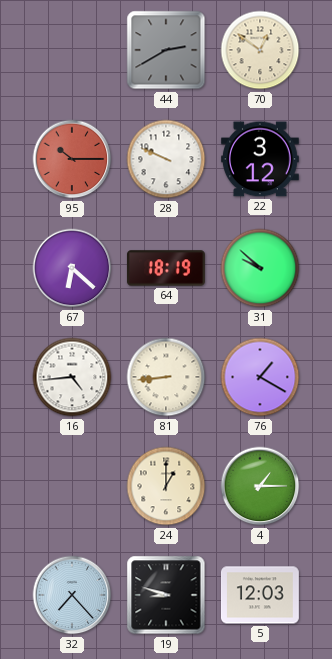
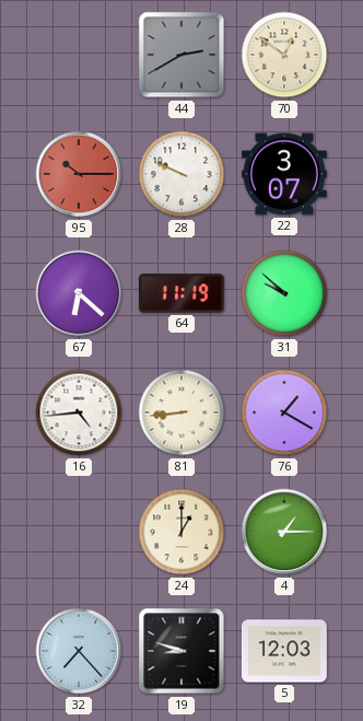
22: 3:12 -> 3:07
64: 18:19 -> 11:19
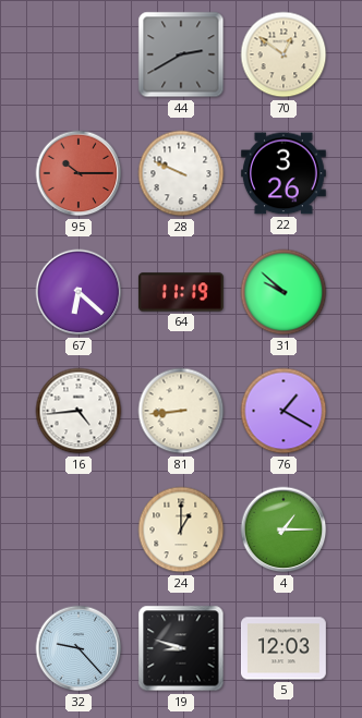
22: 3:07 -> 3:26
32: 7:23 -> 9:23
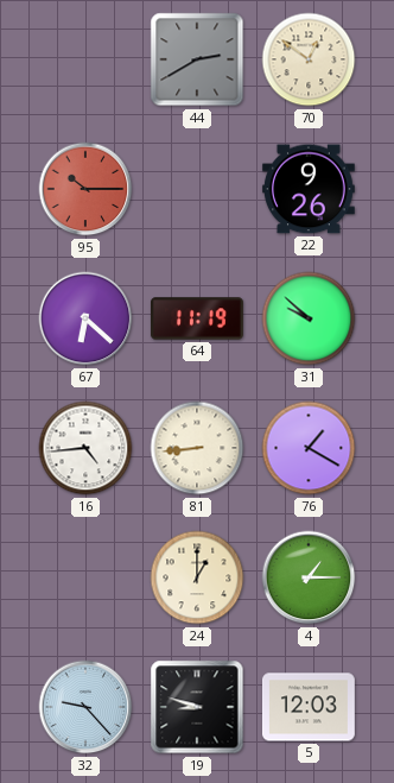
28: 9:49 -> none
22: 3:26 -> 9:26
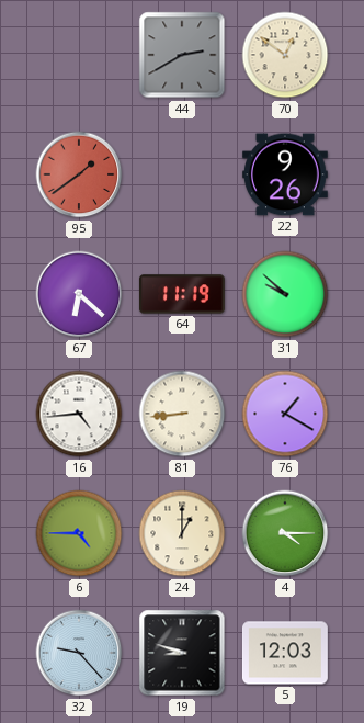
95: 10:15 -> 1:39
6: none -> 4:45
4: 1:15 -> 4:15
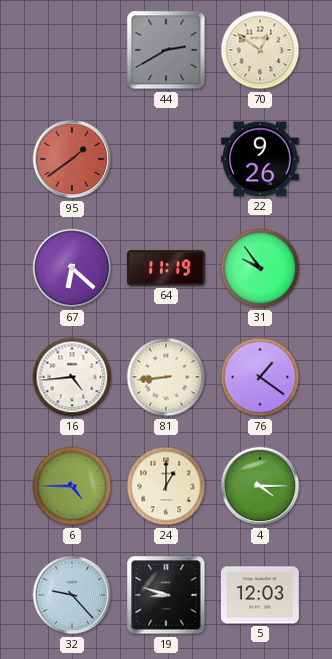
31: 9:52 -> 9:54
76: 1:20 -> 1:21
